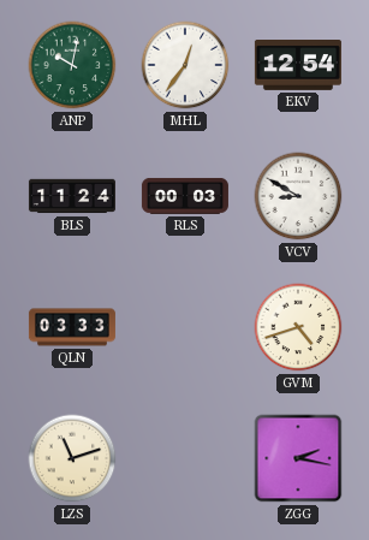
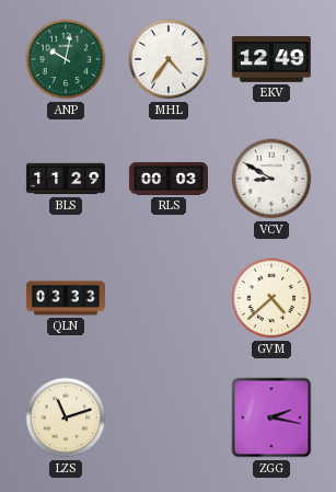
MHL: 12:36 -> 4:36
EKV: 12:54 -> 12:49
BLS: 11:24 -> 11:29
GVM: 4:42 -> 4:38
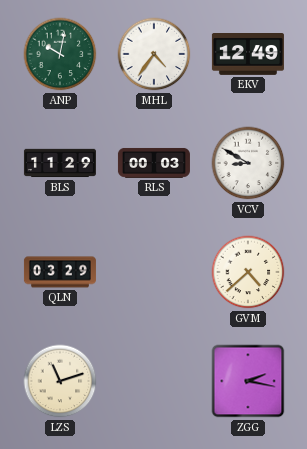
QLN: 03:33 -> 03:29
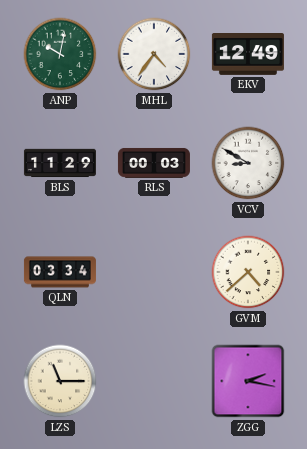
QLN: 03:29 -> 03:34
LZS: 11:12 -> 11:15
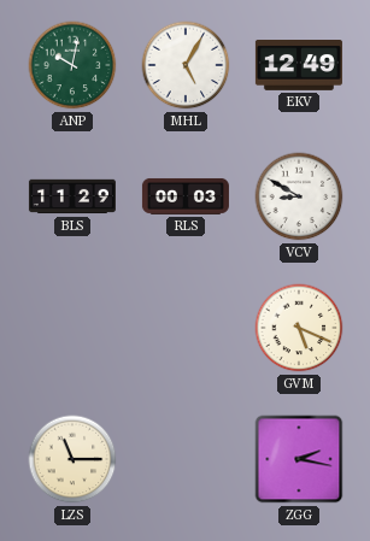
MHL: 4:36 -> 5:05
QLN: 03:34 -> none
GVM: 4:38 -> 5:19
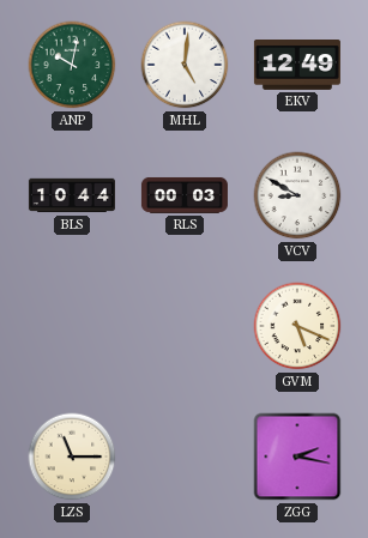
MHL: 5:05 -> 5:01
BLS: 11:29 -> 10:44
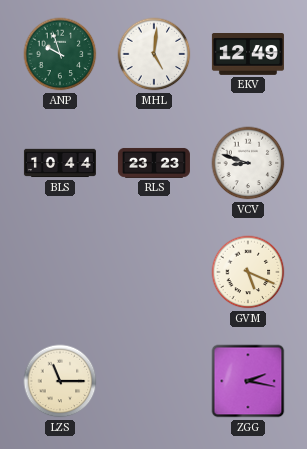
ANP: 10:02 -> 9:57
RLS: 00:03 -> 23:23
VCV: 8:50 -> 8:48
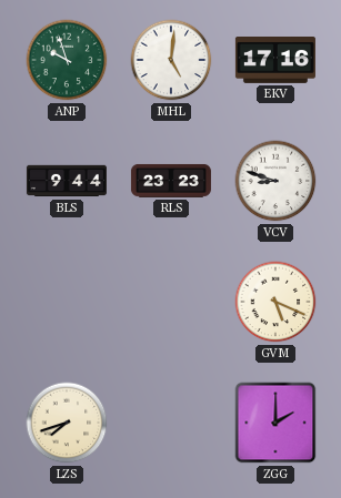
EKV: 12:49 -> 17:16
BLS: 10:44 -> 9:44
LZS: 11:15 -> 7:42
ZGG: 2:17 -> 2:00
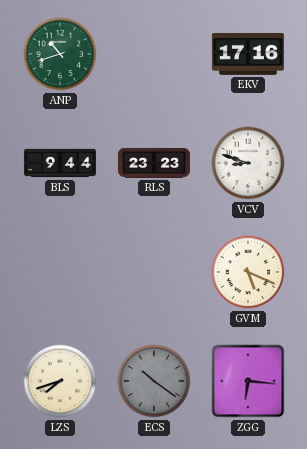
ANP: 9:57 -> 10:42
MHL: 5:01 -> none
ECS: none -> 10:21
ZGG: 2:00 -> 6:16
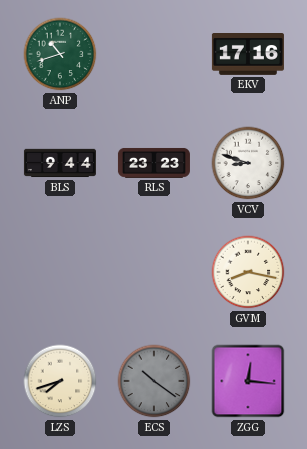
GVM: 5:19 -> 8:17
ZGG: 6:16 -> 12:16
